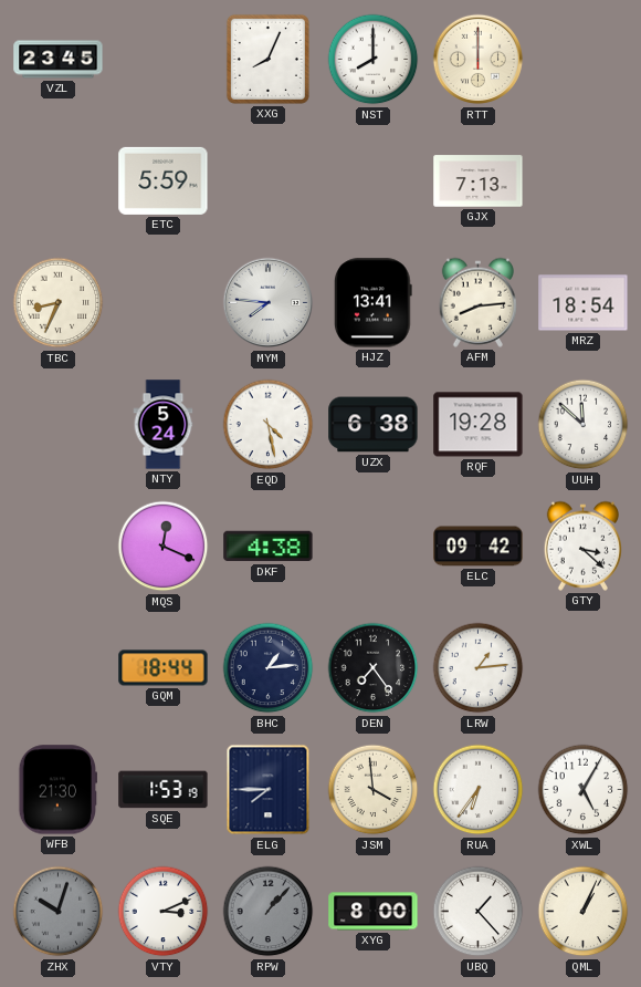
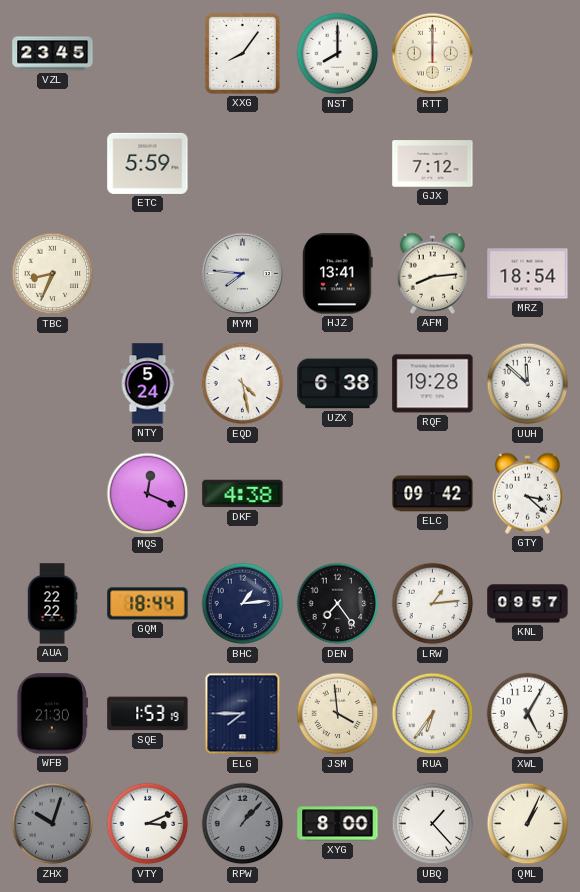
XXG: 8:04 -> 8:06
GJX: 7:13 -> 7:12
AUA: none -> 22:22
KNL: none -> 09:57
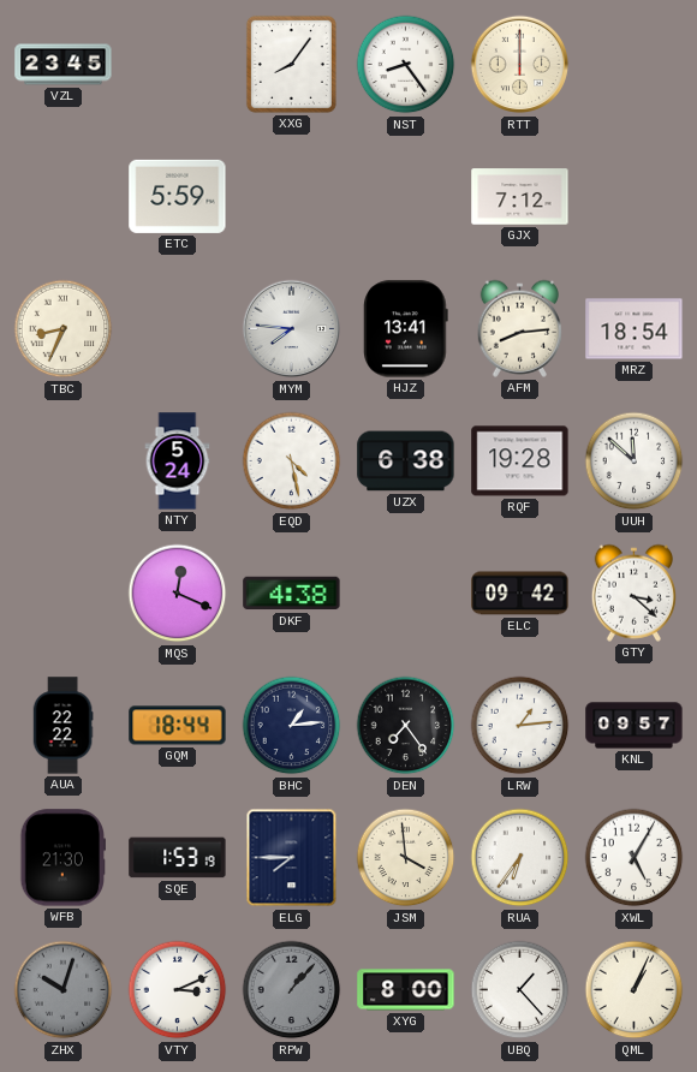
NST: 8:00 -> 8:24
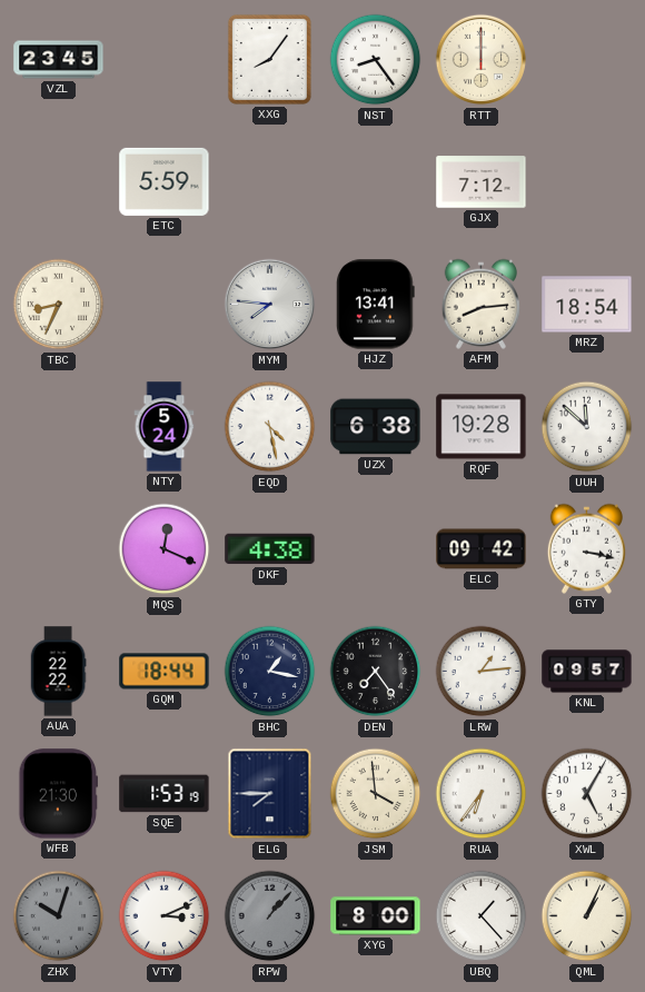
GTY: 3:22 -> 3:17
BHC: 1:14 -> 1:17
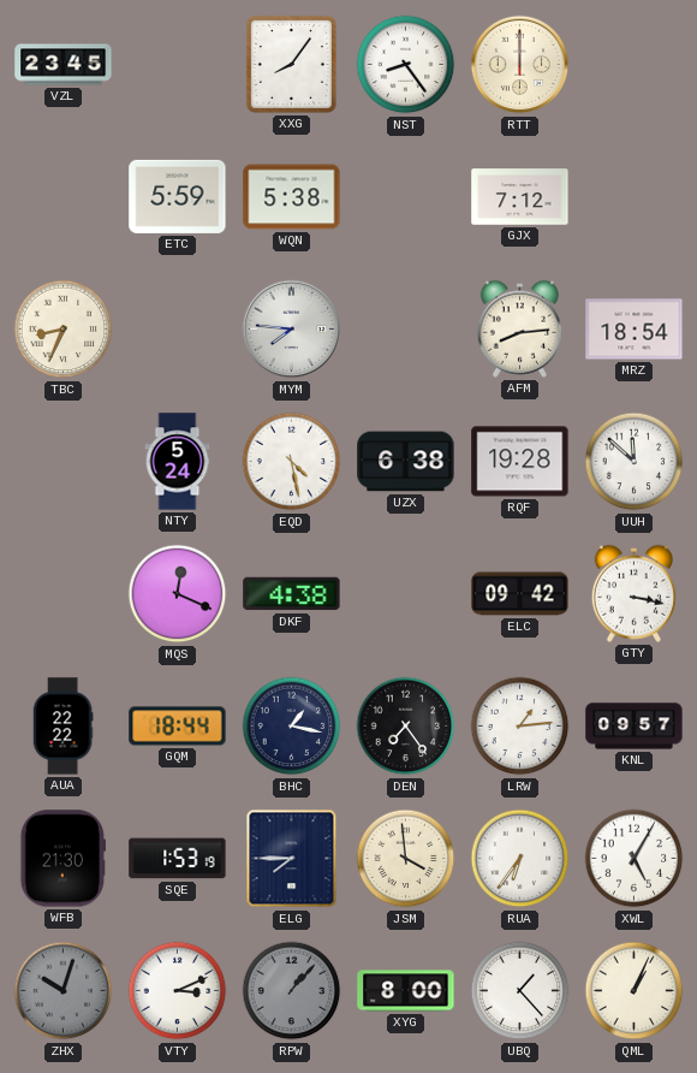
WQN: none -> 5:38
HJZ: 13:41 -> none
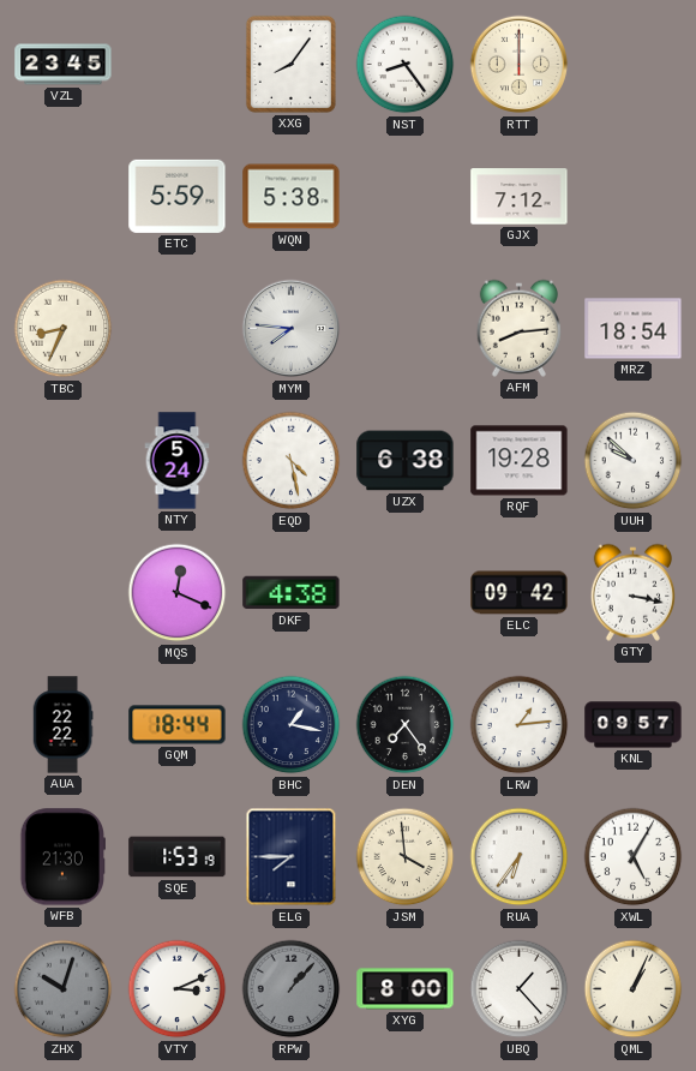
UUH: 11:52 -> 9:52
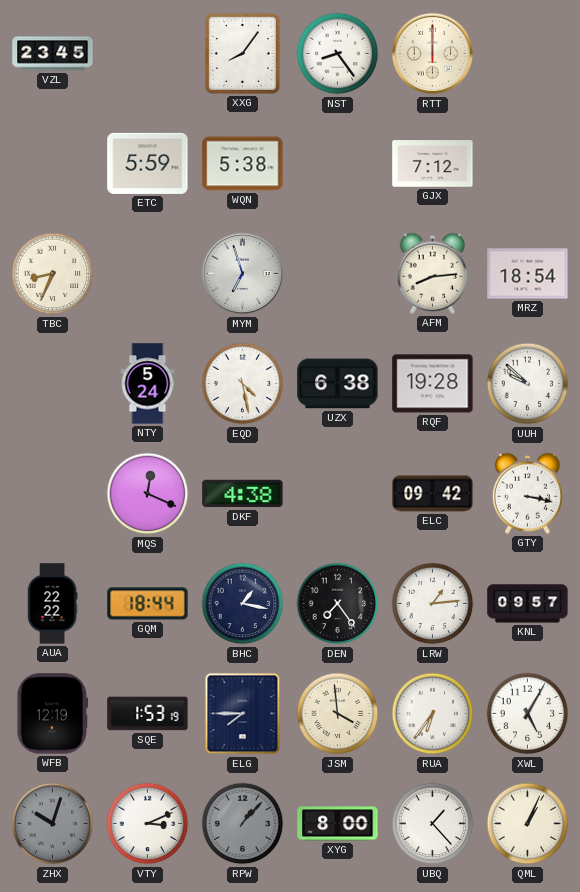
MYM: 7:46 -> 6:57
WFB: 21:30 -> 12:19
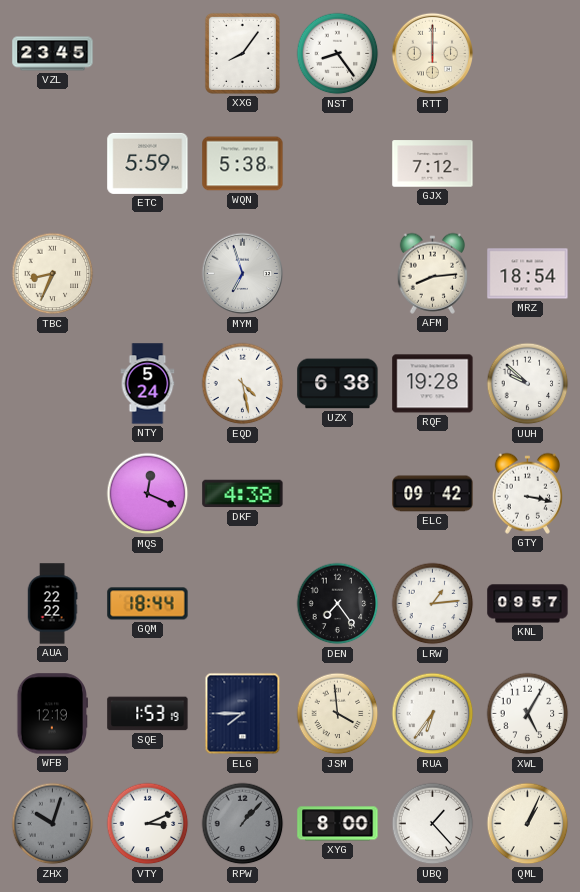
BHC: 1:17 -> none
